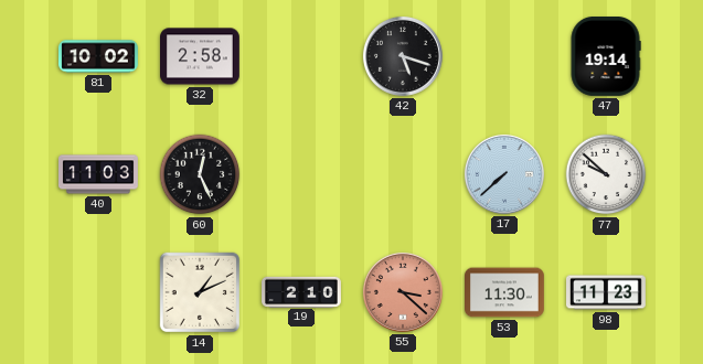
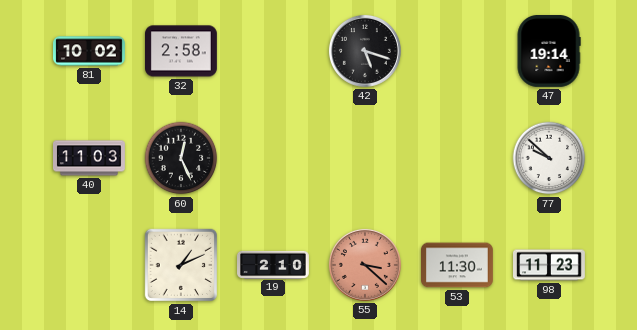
17: 7:38 -> none
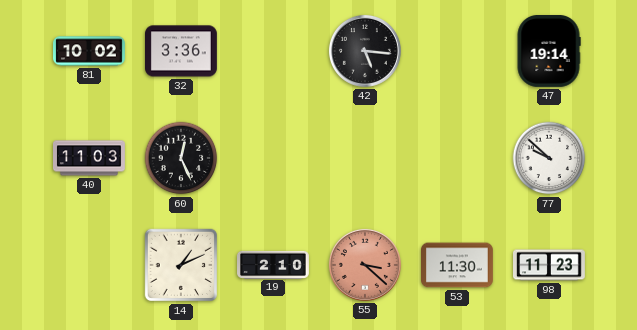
32: 2:58 -> 3:36
42: 5:18 -> 5:16
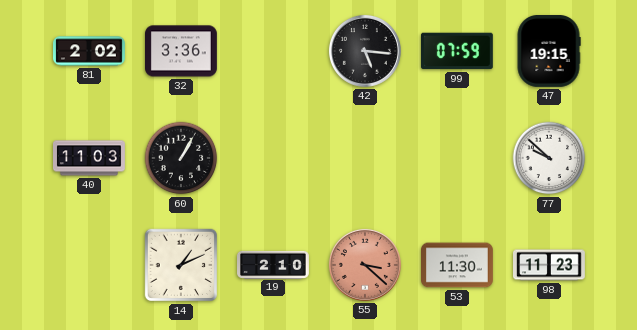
81: 10:02 -> 2:02
99: none -> 07:59
47: 19:14 -> 19:15
60: 12:26 -> 1:05
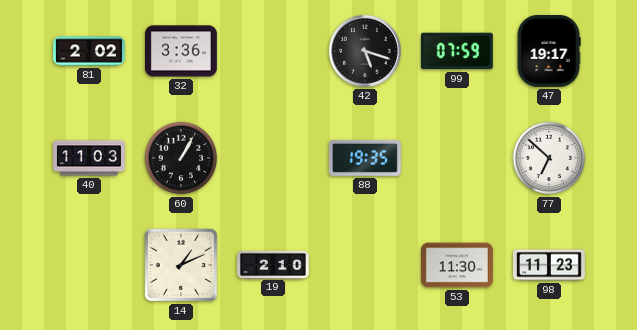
42: 5:16 -> 5:18
47: 19:15 -> 19:17
88: none -> 19:35
77: 9:52 -> 6:52
55: 3:22 -> none
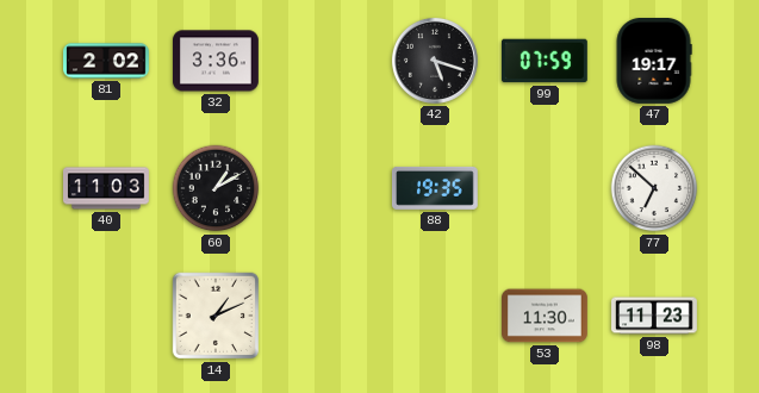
60: 1:05 -> 1:10
19: 2:10 -> none
